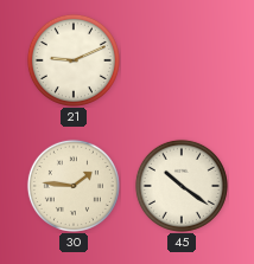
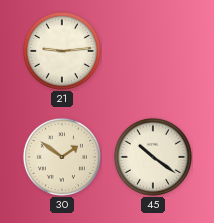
21: 9:11 -> 9:14
30: 1:46 -> 1:51
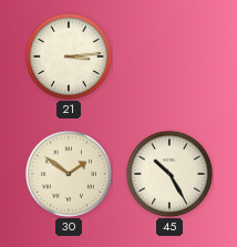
21: 9:14 -> 3:14
45: 10:21 -> 10:25
